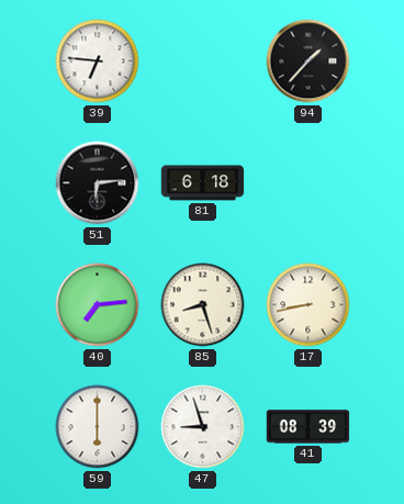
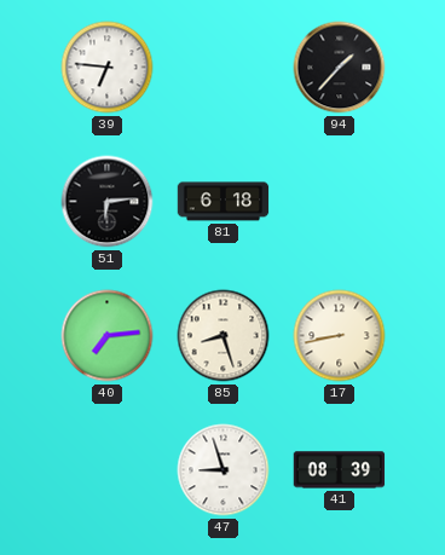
59: 6:00 -> none
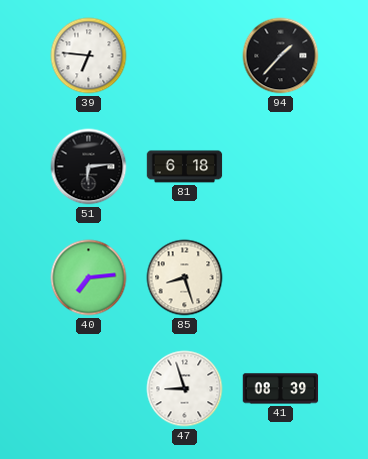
17: 8:43 -> none
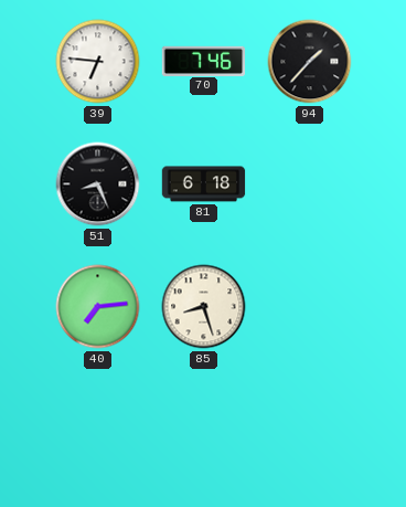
70: none -> 7:46
51: 6:14 -> 8:26
47: 8:57 -> none
41: 08:39 -> none
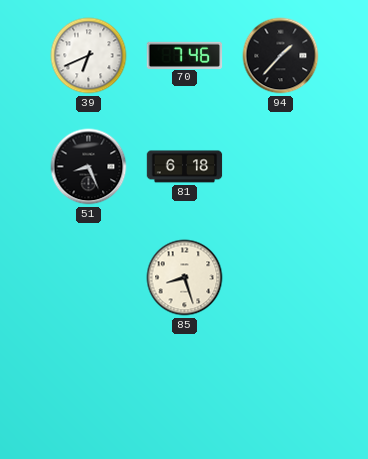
39: 6:46 -> 6:41
40: 7:14 -> none
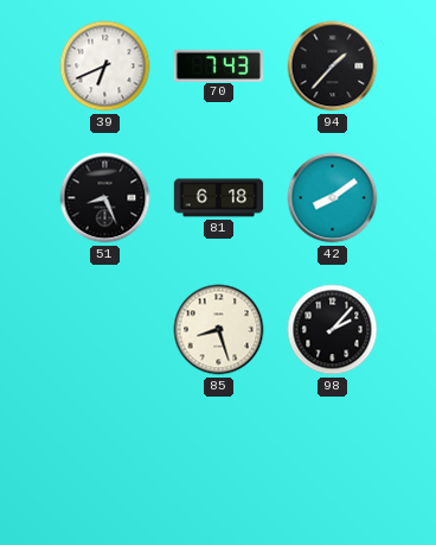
70: 7:46 -> 7:43
42: none -> 8:09
98: none -> 2:07
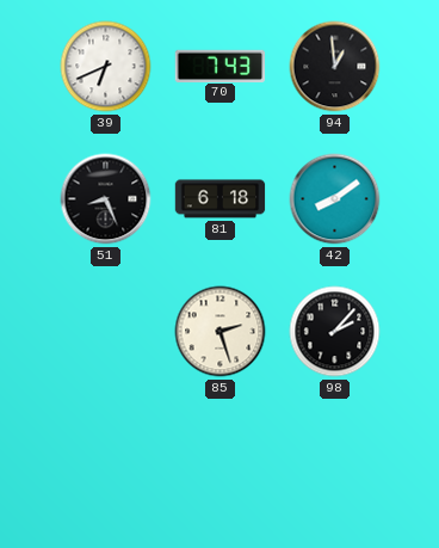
94: 1:37 -> 12:59
85: 8:27 -> 2:27
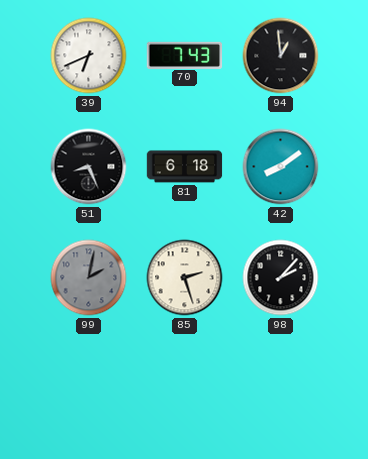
99: none -> 2:02
